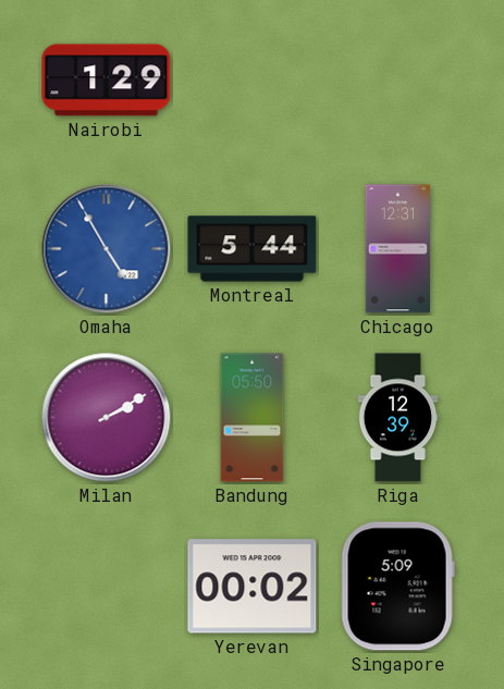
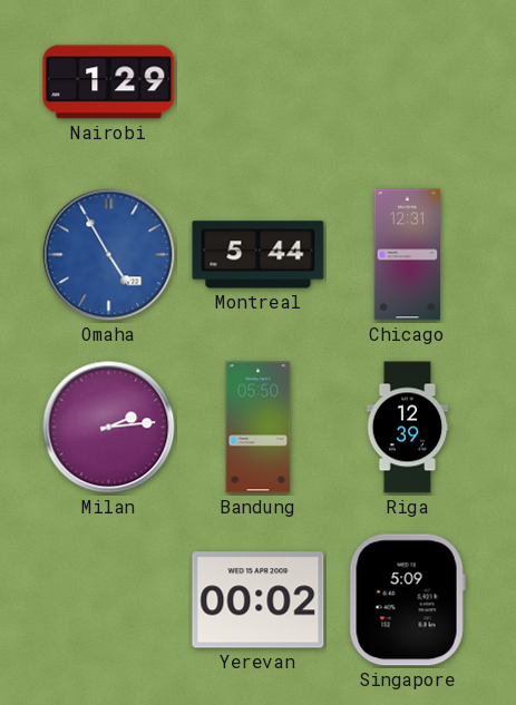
Milan: 2:10 -> 2:14
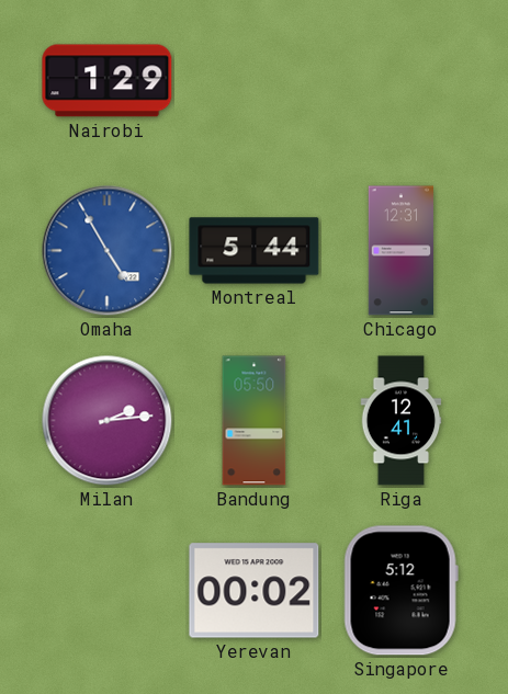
Riga: 12:39 -> 12:41
Singapore: 5:09 -> 5:12
